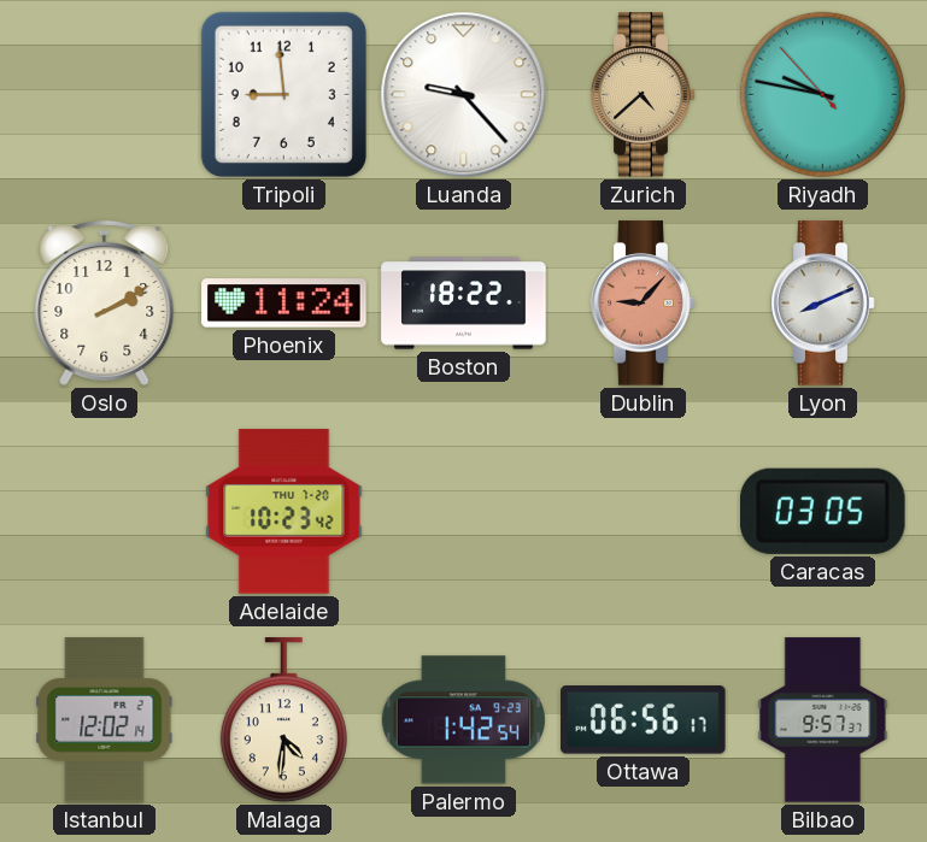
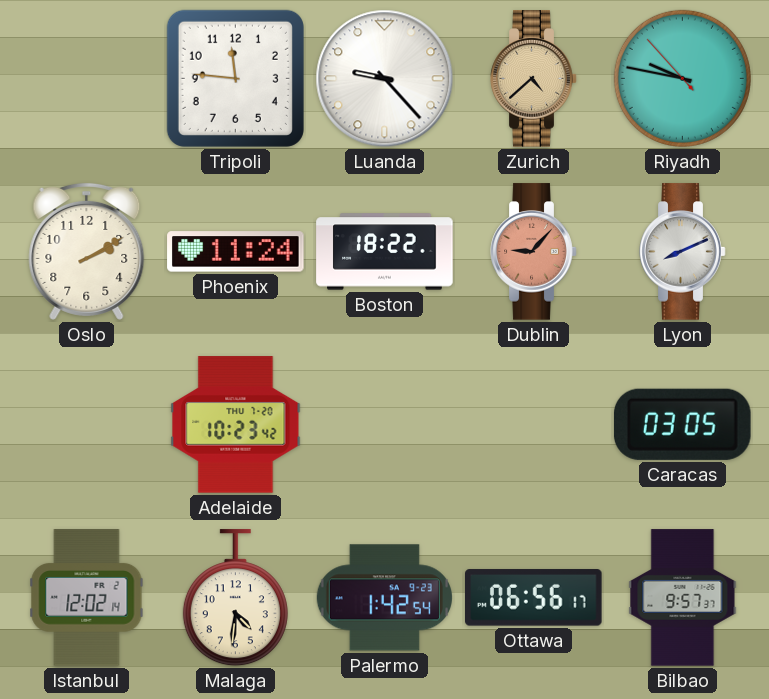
Tripoli: 8:59 -> 11:46
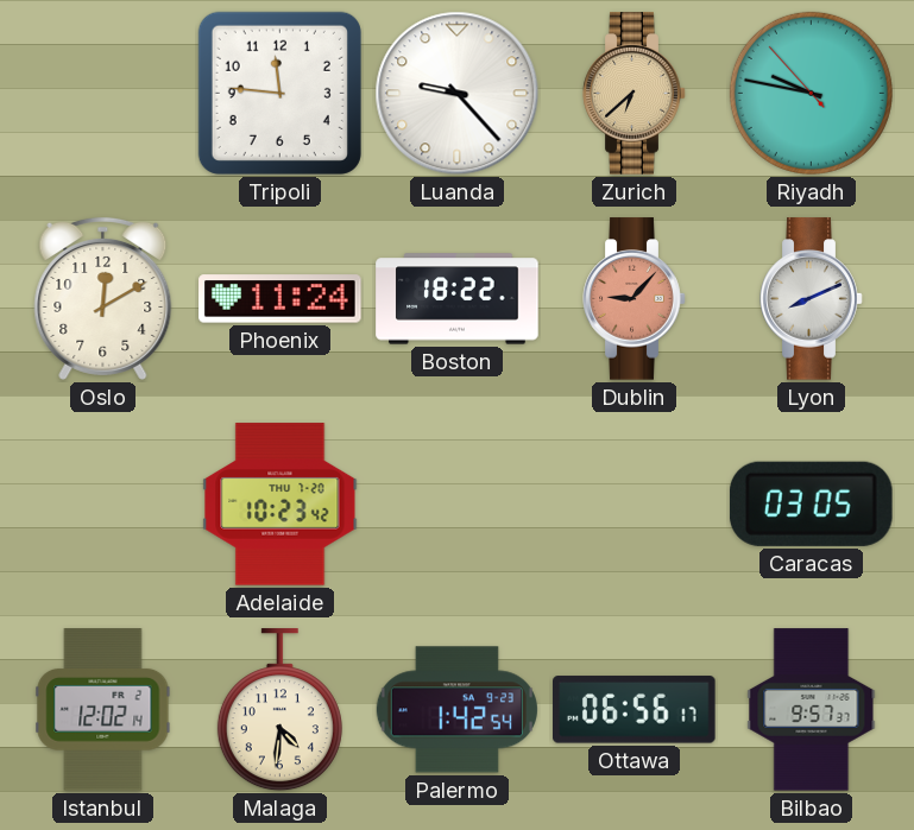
Zurich: 4:38 -> 6:38
Oslo: 2:10 -> 12:10
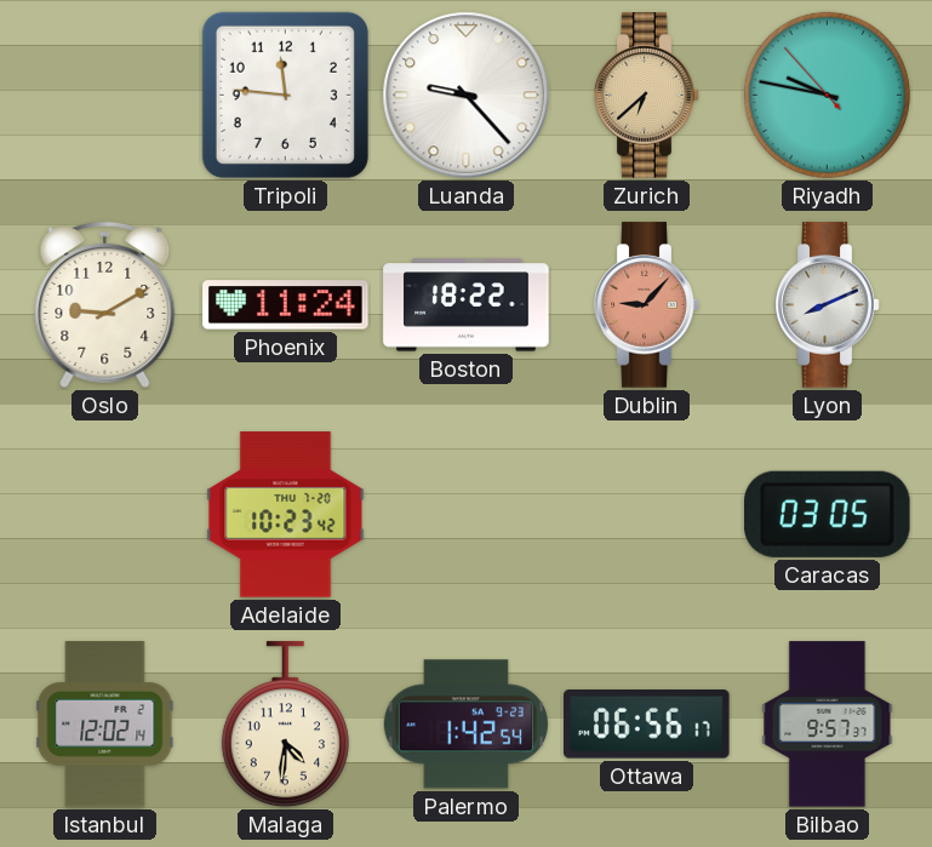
Oslo: 12:10 -> 9:10
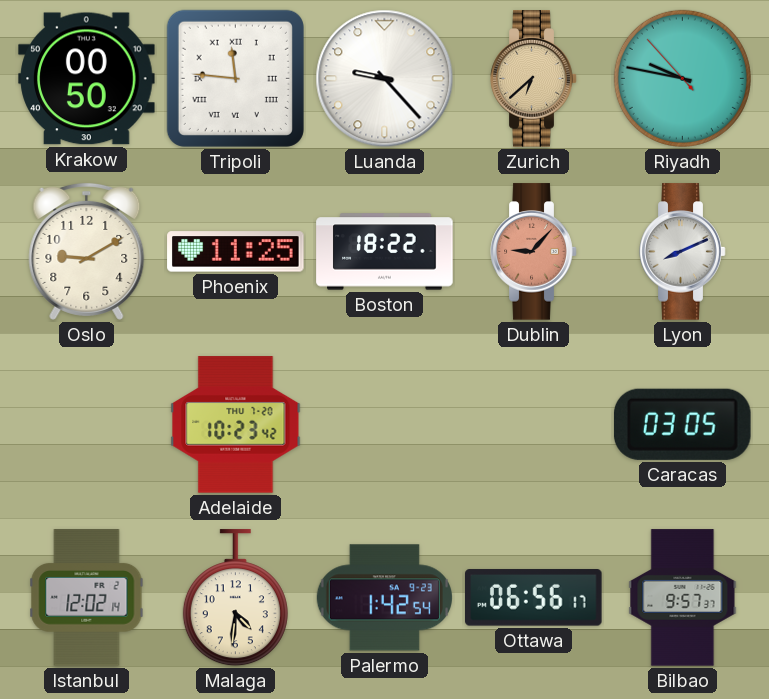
Krakow: none -> 00:50
Tripoli numerals: Arabic -> Roman
Phoenix: 11:24 -> 11:25
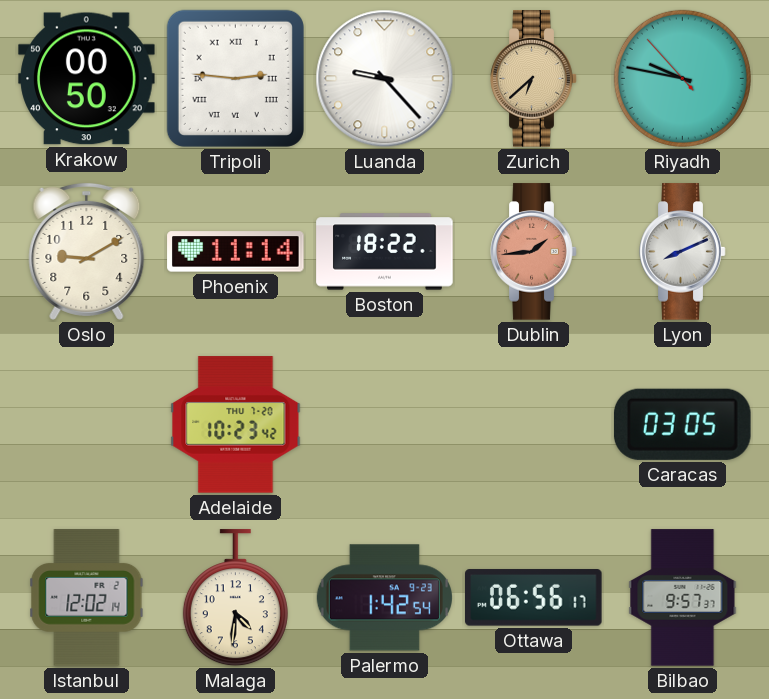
Tripoli: 11:46 -> 2:46
Phoenix: 11:25 -> 11:14
Dublin: 9:07 -> 1:44
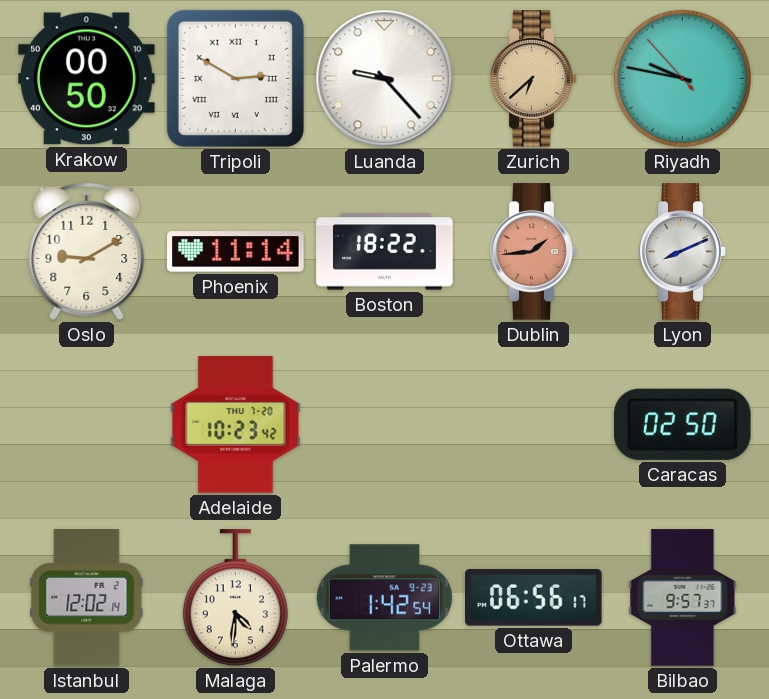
Tripoli: 2:46 -> 2:50
Caracas: 03:05 -> 02:50
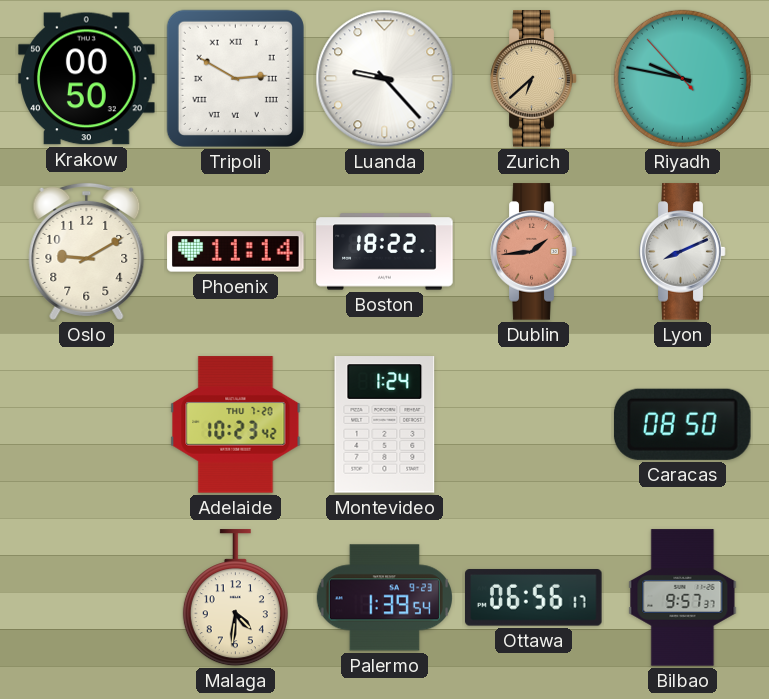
Montevideo: none -> 1:24
Caracas: 02:50 -> 08:50
Istanbul: 12:02 -> none
Palermo: 1:42 -> 1:39
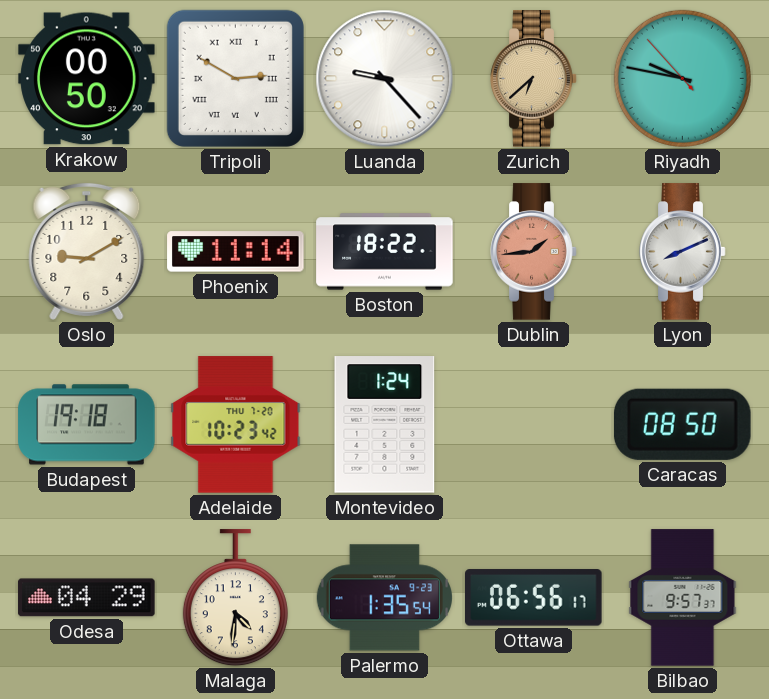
Budapest: none -> 19:18
Odesa: none -> 04:29
Palermo: 1:39 -> 1:35
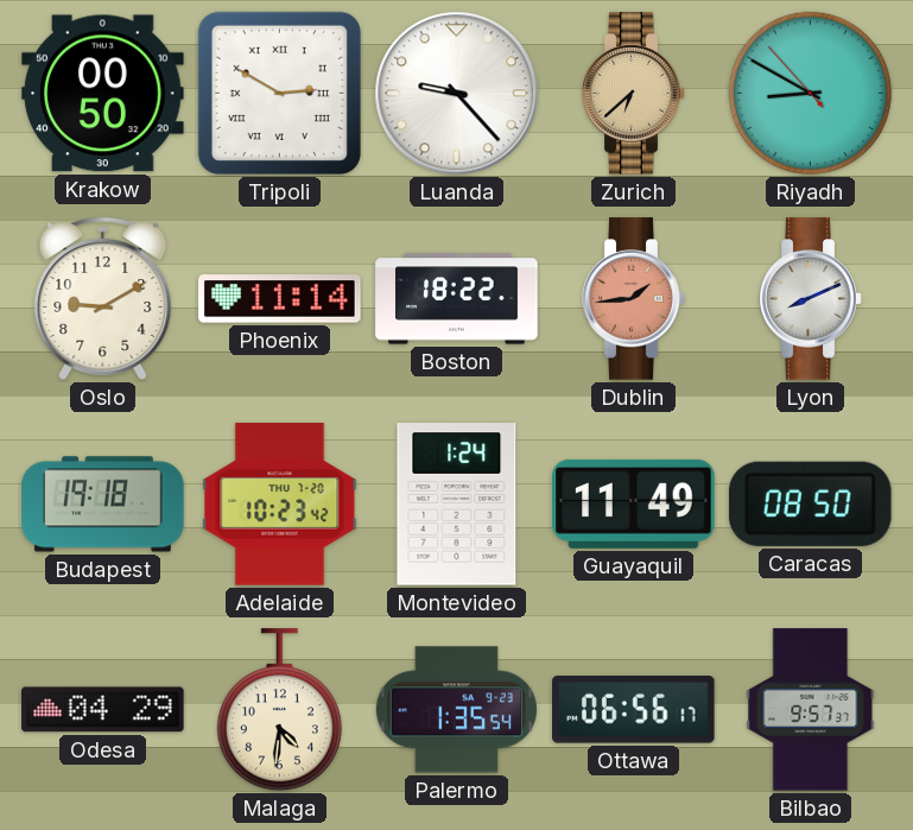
Riyadh: 9:46 -> 8:49
Guayaquil: none -> 11:49
